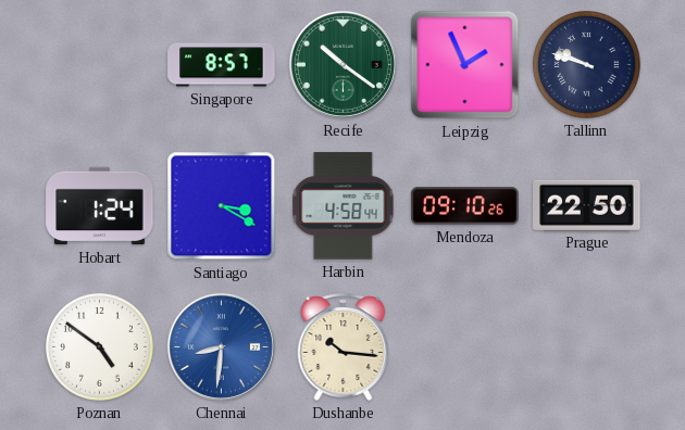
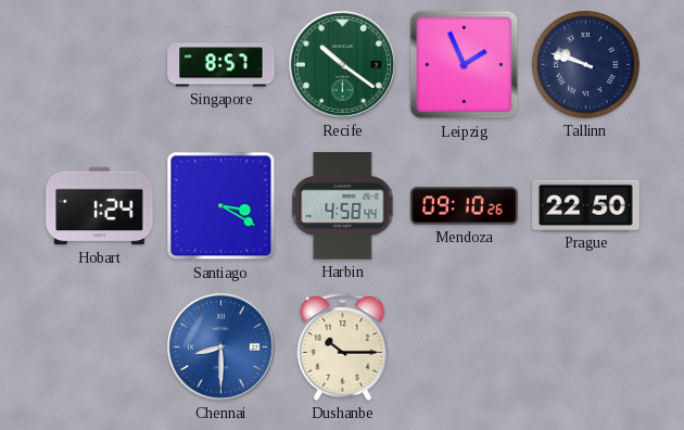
Poznan: 4:51 -> none
Chennai: 8:31 -> 8:30
Dushanbe: 10:16 -> 10:15
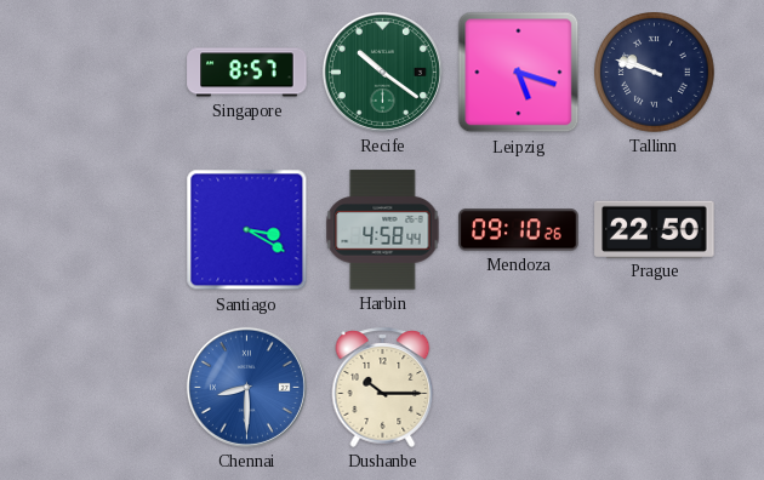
Leipzig: 1:56 -> 5:18
Hobart: 1:24 -> none
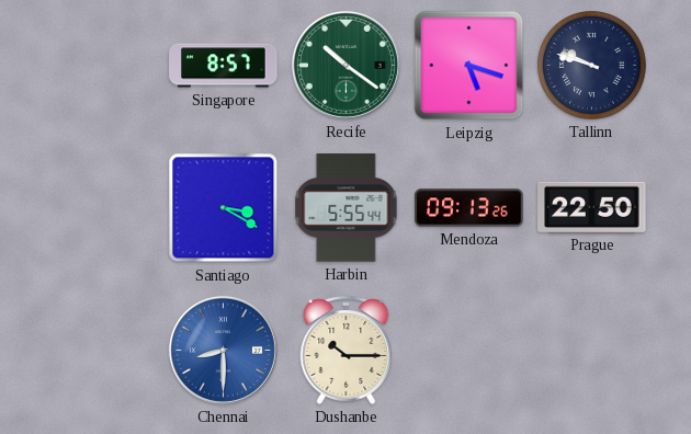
Harbin: 4:58 -> 5:55
Mendoza: 09:10 -> 09:13
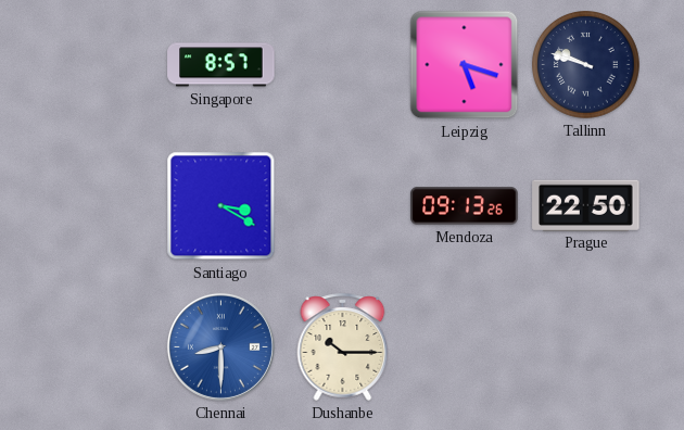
Recife: 10:21 -> none
Harbin: 5:55 -> none
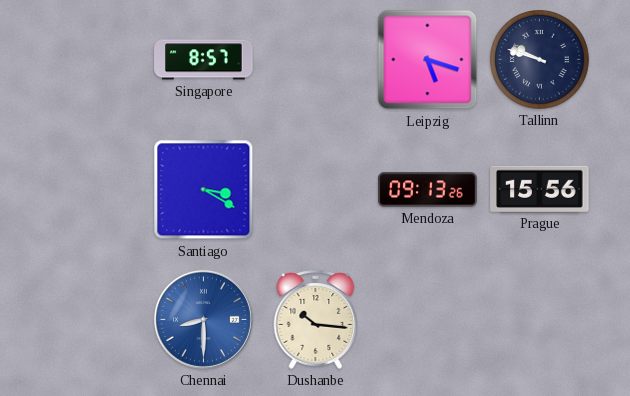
Prague: 22:50 -> 15:56
Dushanbe: 10:15 -> 10:16
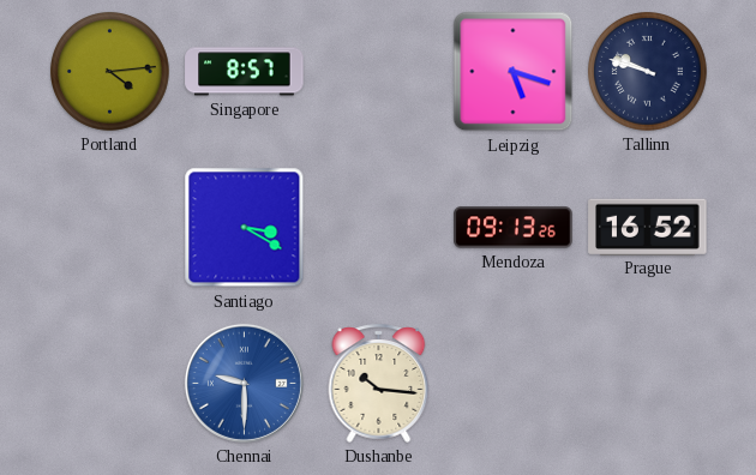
Portland: none -> 4:14
Prague: 15:56 -> 16:52
Chennai: 8:30 -> 9:30
